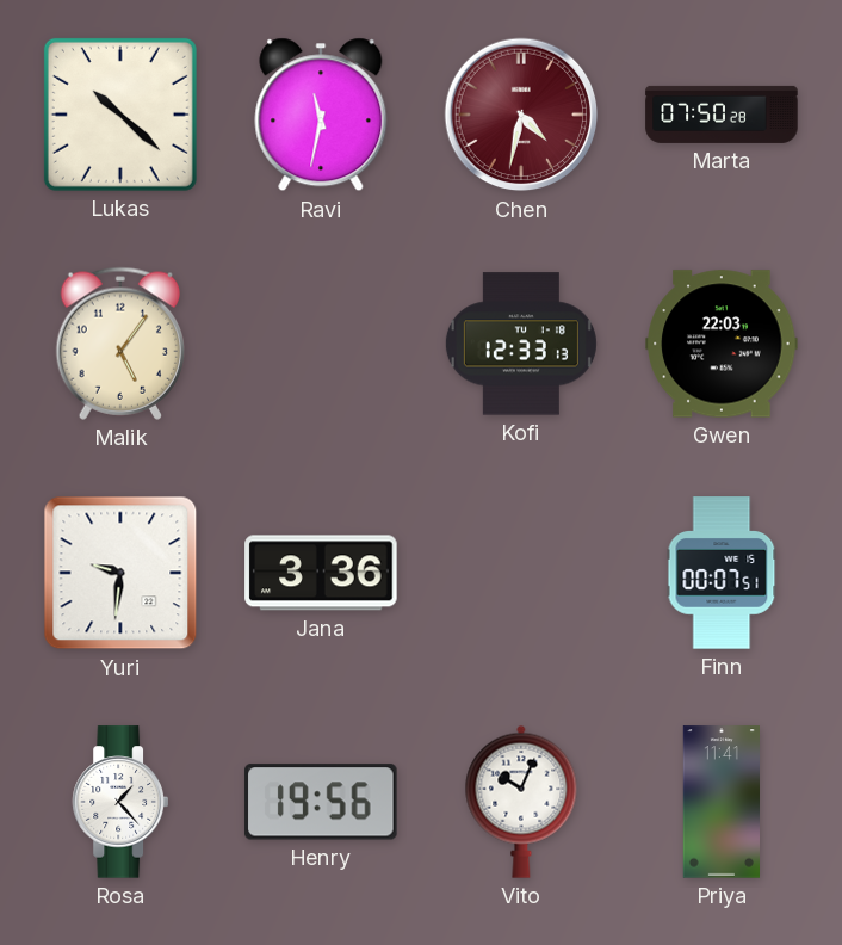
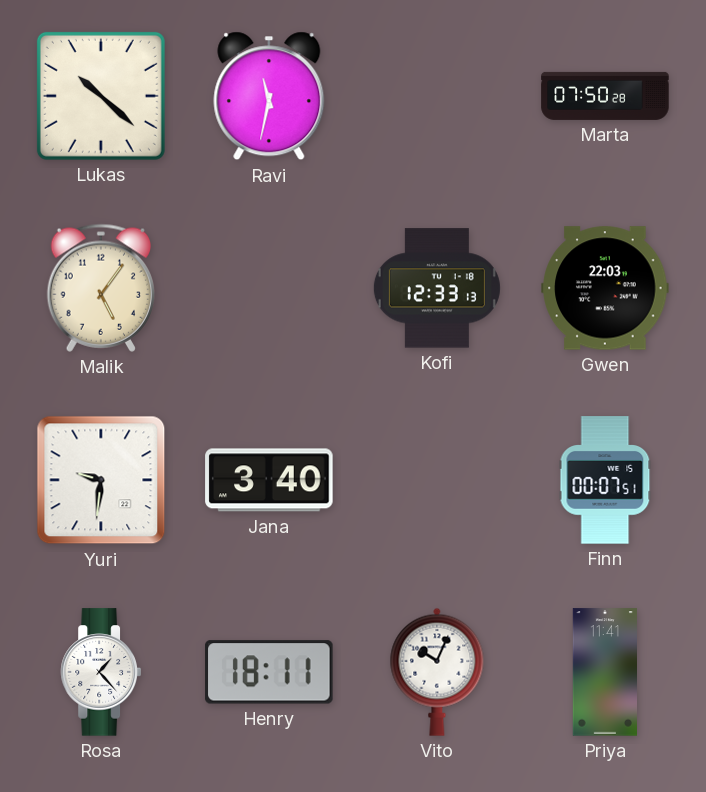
Chen: 4:32 -> none
Jana: 3:36 -> 3:40
Henry: 19:56 -> 18:11
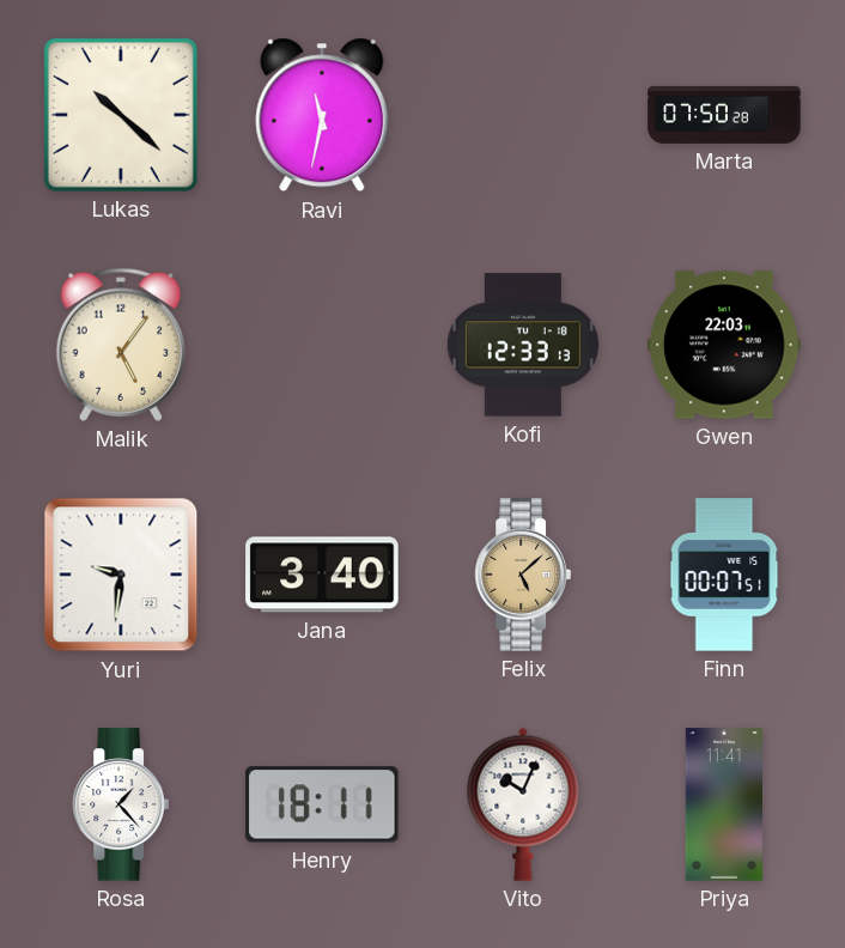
Felix: none -> 5:08
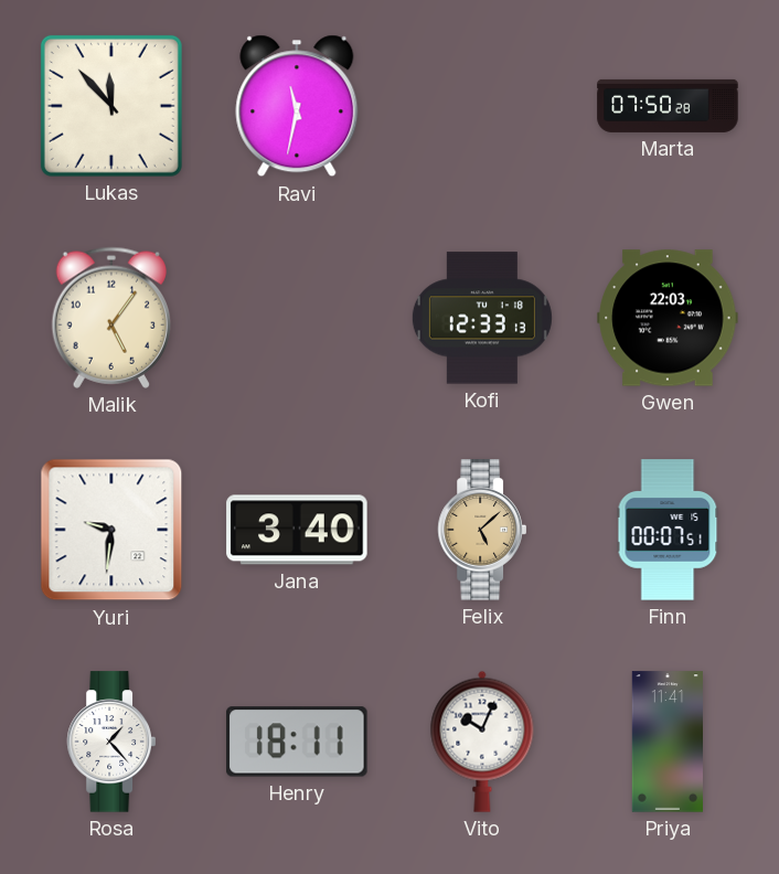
Lukas: 10:22 -> 11:53
